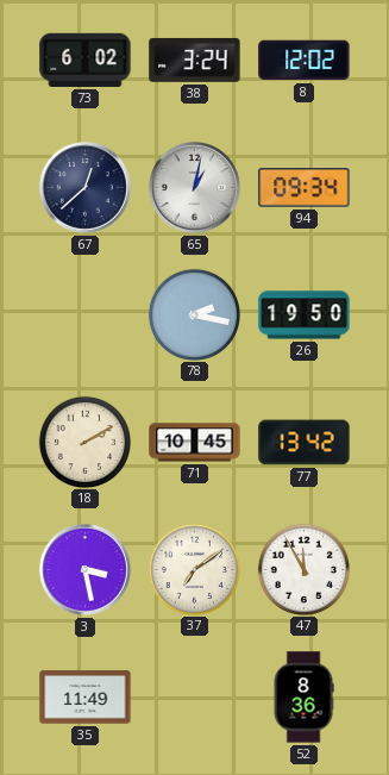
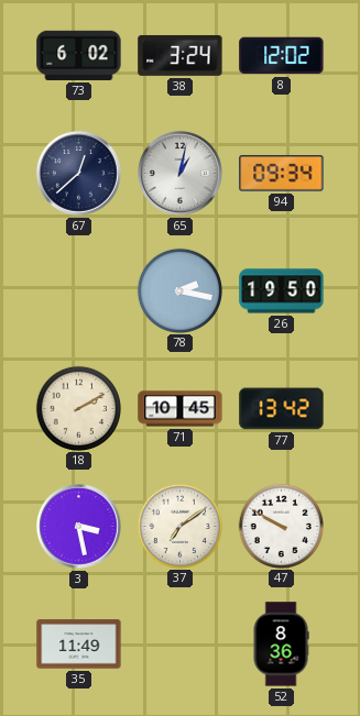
47: 11:55 -> 9:50
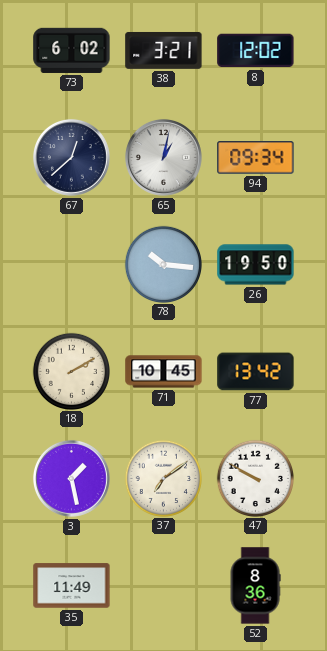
38: 3:24 -> 3:21
78: 2:17 -> 10:16
3: 3:28 -> 1:28
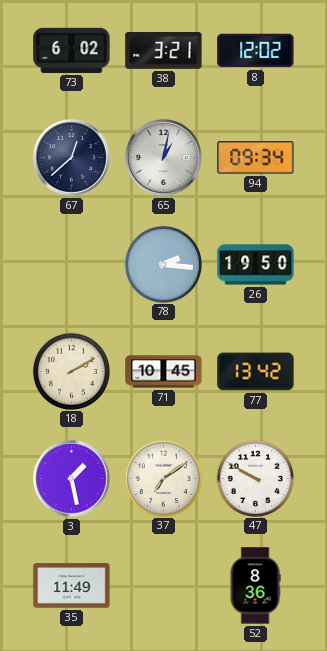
78: 10:16 -> 2:16
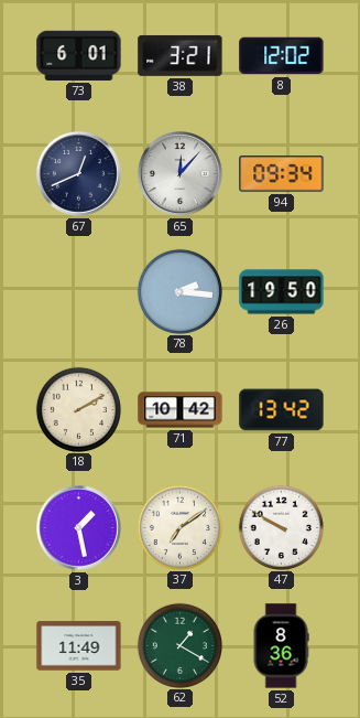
73: 6:02 -> 6:01
67: 12:38 -> 12:41
65: 1:02 -> 12:07
71: 10:45 -> 10:42
62: none -> 1:20
